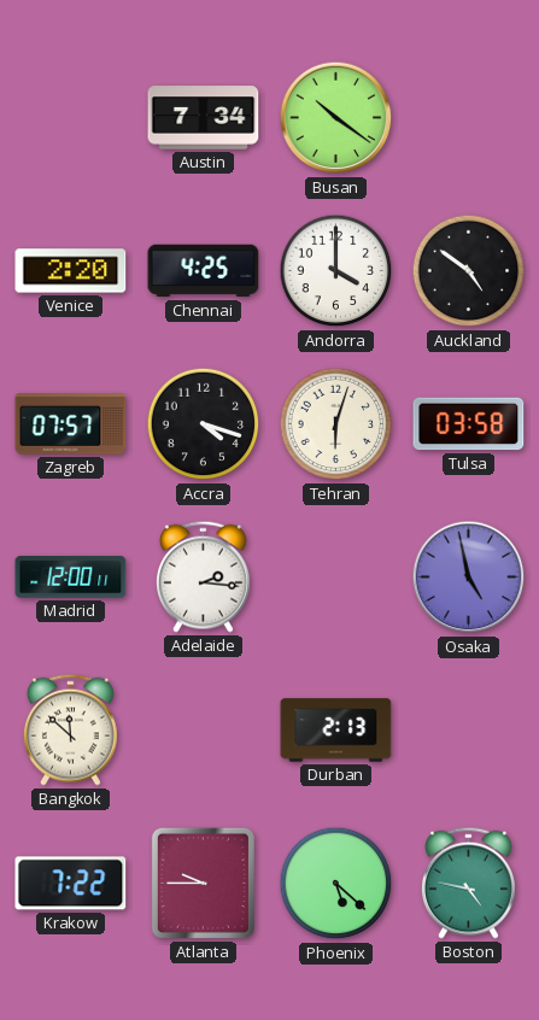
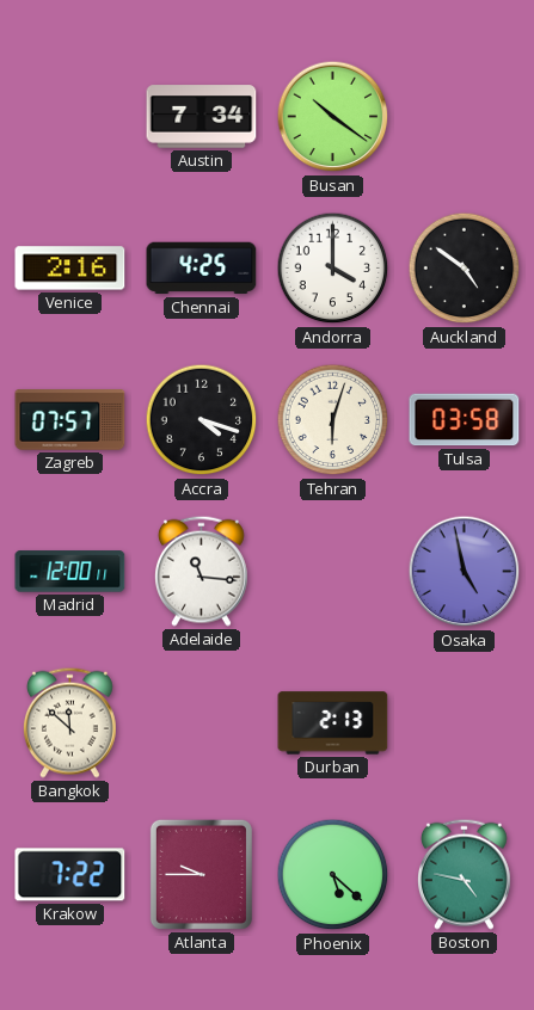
Venice: 2:20 -> 2:16
Adelaide: 2:16 -> 11:16
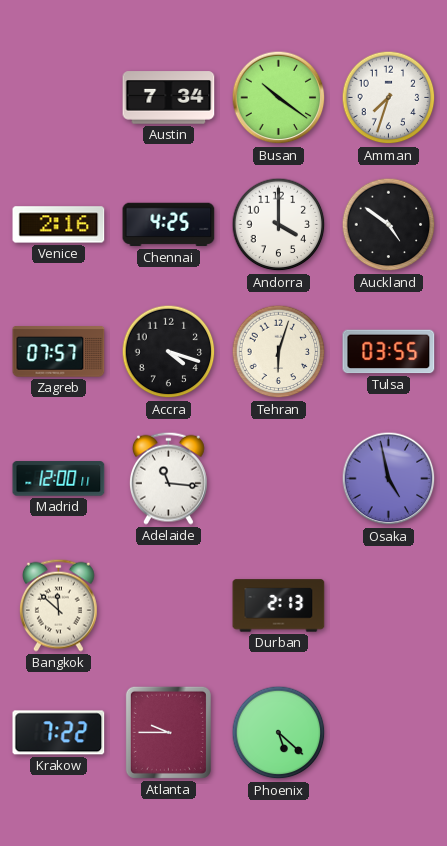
Amman: none -> 7:33
Tulsa: 03:58 -> 03:55
Boston: 4:47 -> none
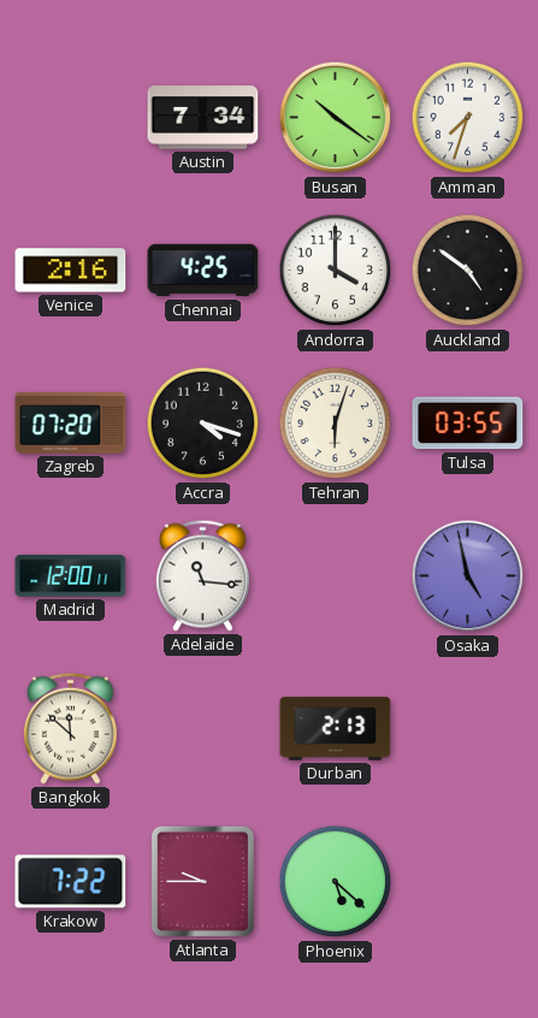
Zagreb: 07:57 -> 07:20
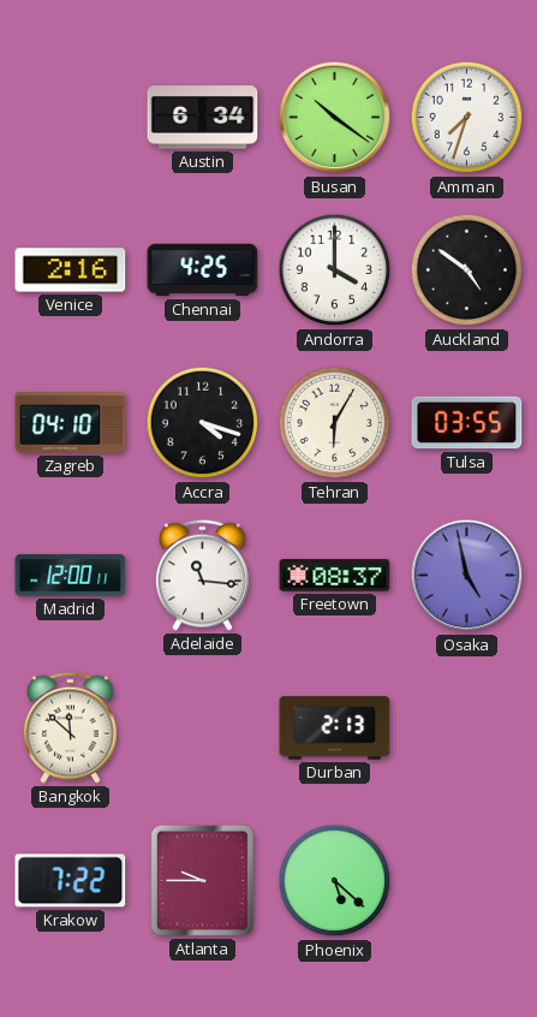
Austin: 7:34 -> 6:34
Zagreb: 07:20 -> 04:10
Tehran: 6:03 -> 6:05
Freetown: none -> 08:37
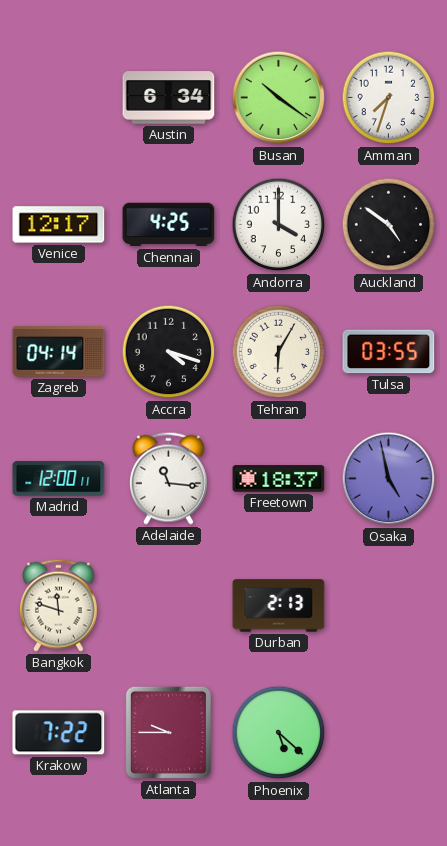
Venice: 2:16 -> 12:17
Zagreb: 04:10 -> 04:14
Freetown: 08:37 -> 18:37
Bangkok: 11:52 -> 11:48
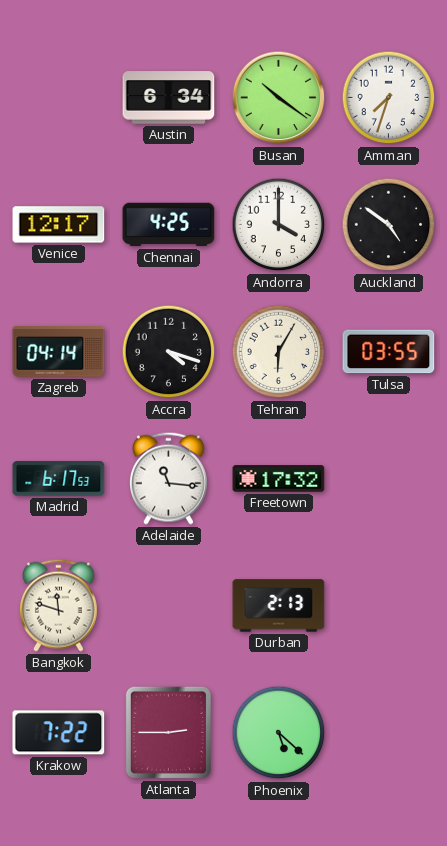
Madrid: 12:00 -> 6:17
Freetown: 18:37 -> 17:32
Osaka: 4:58 -> none
Atlanta: 9:45 -> 2:45
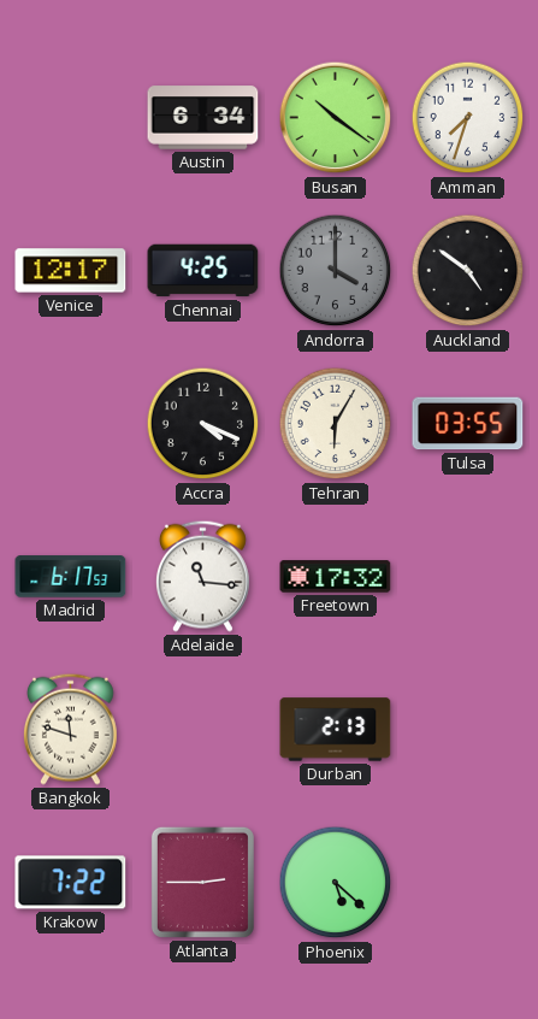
Andorra dial: white -> grey
Zagreb: 04:14 -> none
Accra: 4:18 -> 4:19
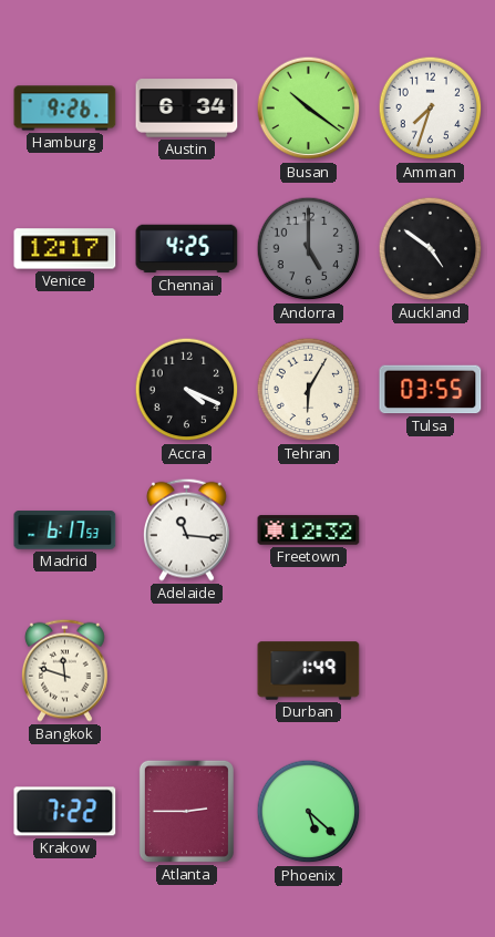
Hamburg: none -> 9:26
Andorra: 4:00 -> 5:00
Freetown: 17:32 -> 12:32
Durban: 2:13 -> 1:49
